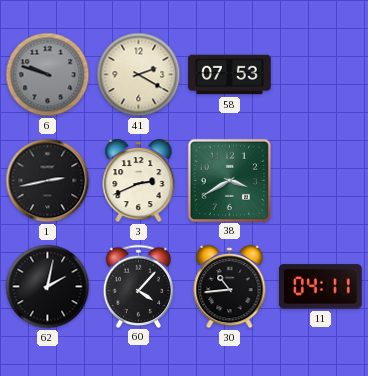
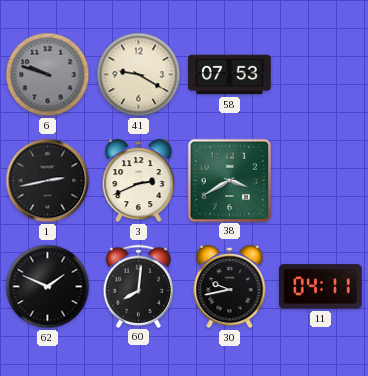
41: 2:20 -> 9:20
62: 2:02 -> 1:49
60: 4:07 -> 8:01
30: 10:44 -> 9:43
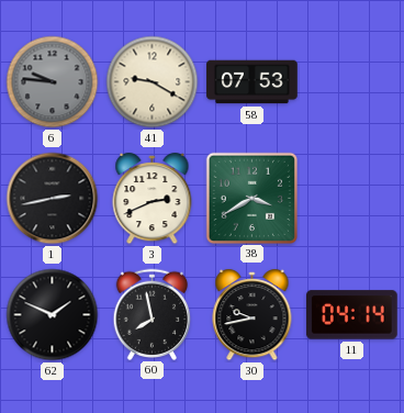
6: 9:48 -> 9:46
60: 8:01 -> 7:58
11: 04:11 -> 04:14
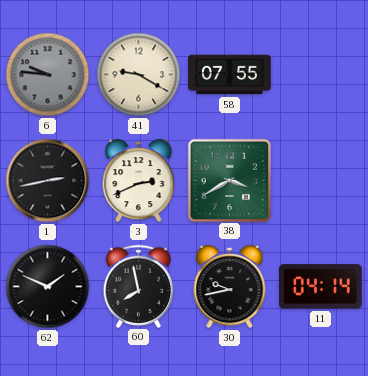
58: 07:53 -> 07:55
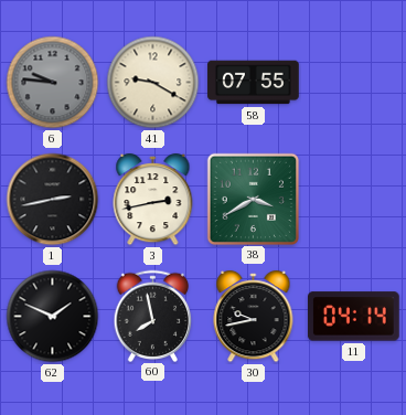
3: 2:41 -> 2:43
